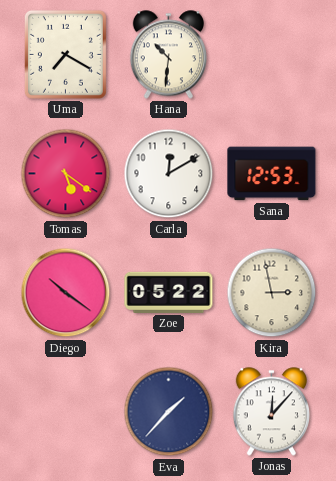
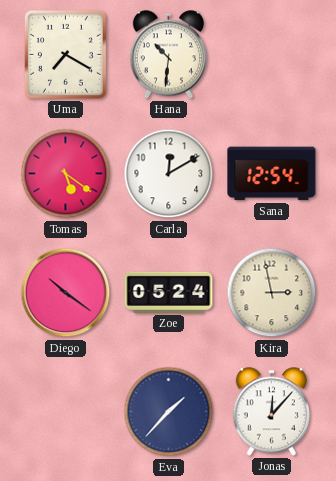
Sana: 12:53 -> 12:54
Zoe: 05:22 -> 05:24
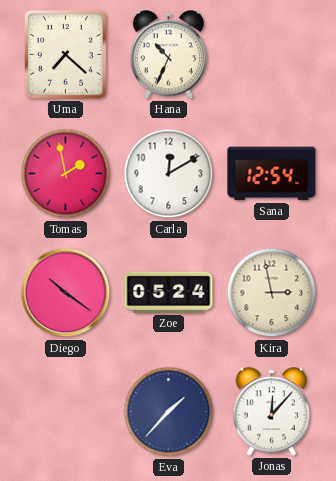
Uma: 7:20 -> 7:22
Hana: 10:31 -> 10:34
Tomas: 5:21 -> 1:58
